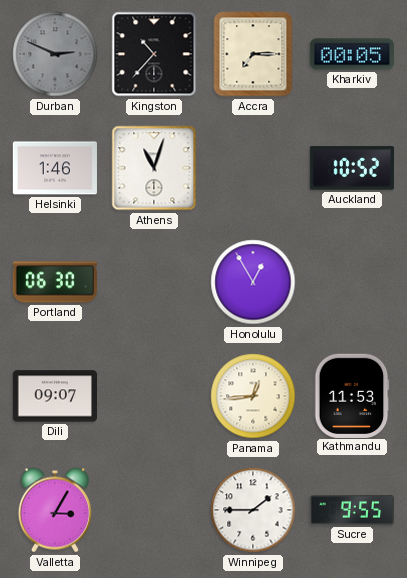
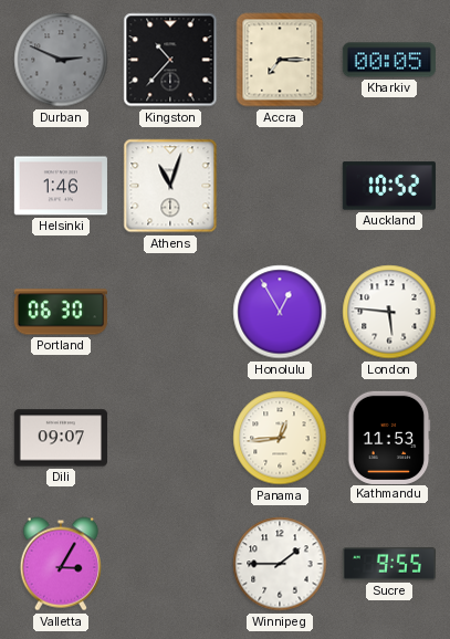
London: none -> 5:46
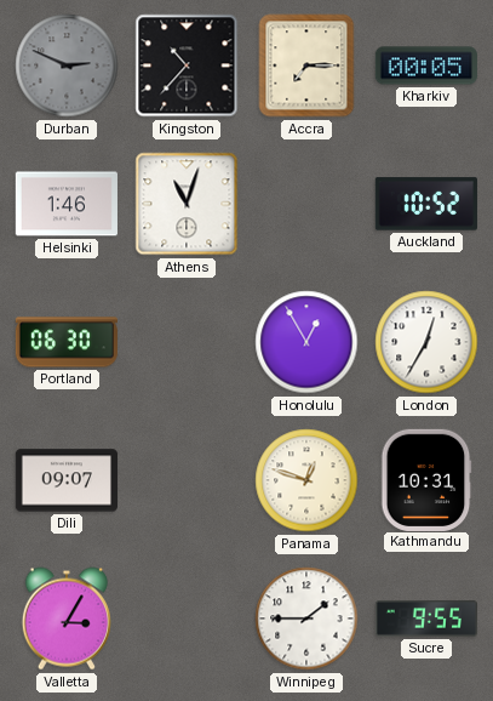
London: 5:46 -> 12:35
Panama: 12:44 -> 12:48
Kathmandu: 11:53 -> 10:31
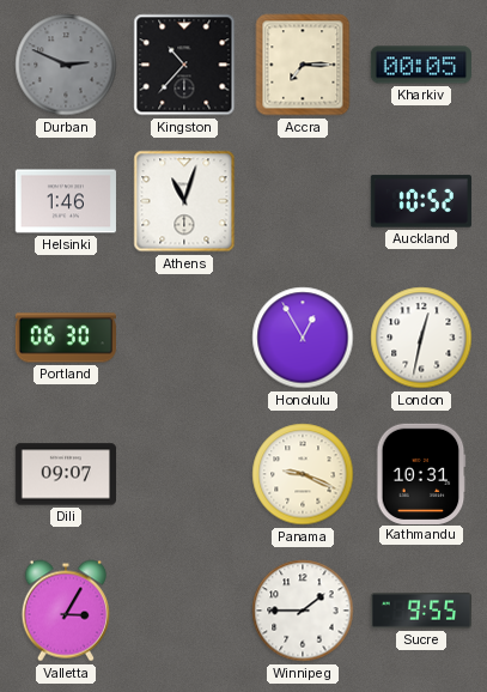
London: 12:35 -> 12:32
Panama: 12:48 -> 9:19
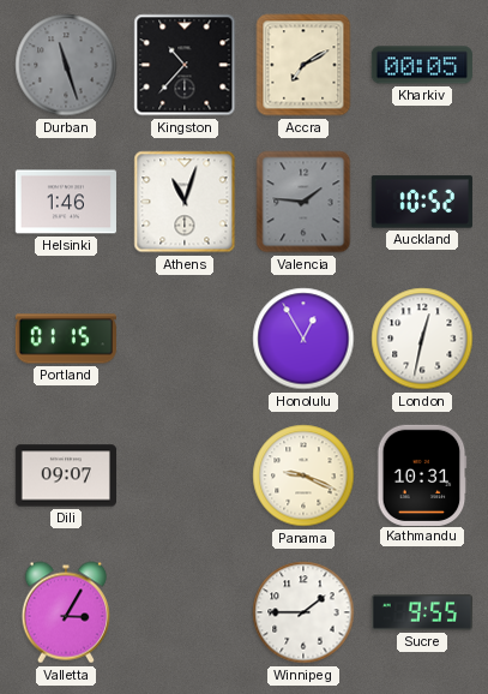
Durban: 2:49 -> 11:27
Accra: 7:15 -> 7:10
Valencia: none -> 1:46
Portland: 06:30 -> 01:15
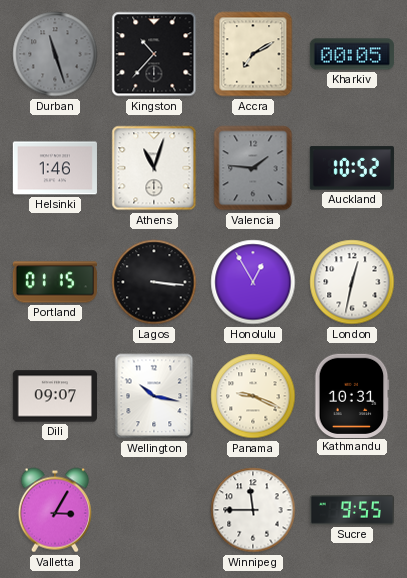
Lagos: none -> 3:16
Wellington: none -> 10:17
Winnipeg: 1:45 -> 11:45
